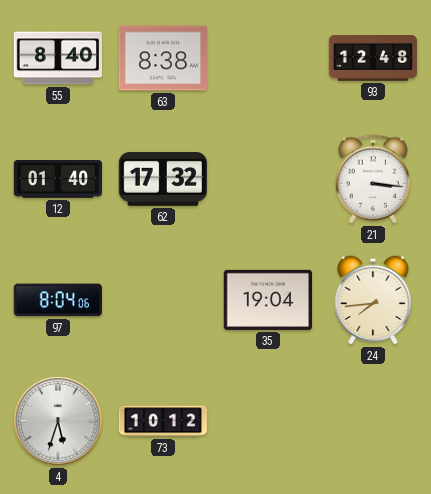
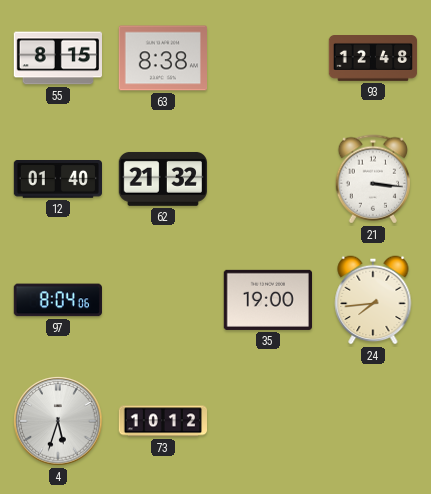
55: 8:40 -> 8:15
62: 17:32 -> 21:32
35: 19:04 -> 19:00
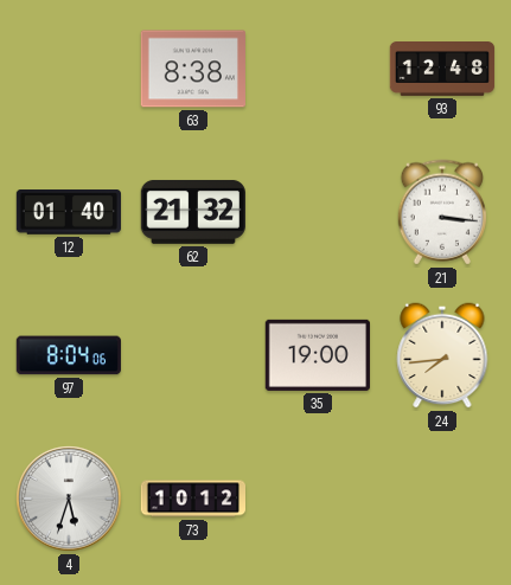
55: 8:15 -> none
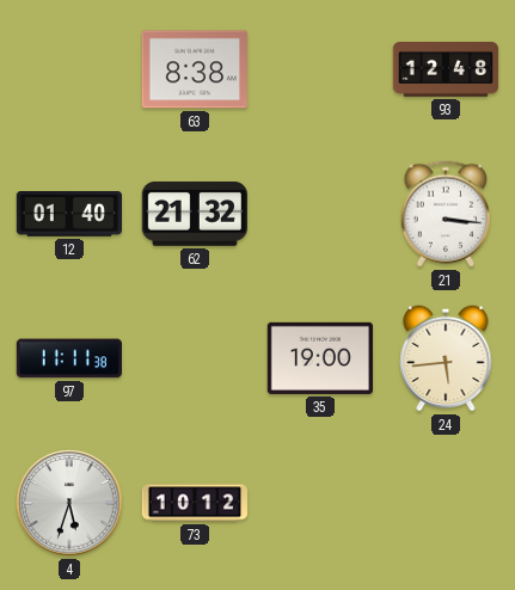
97: 8:04 -> 11:11
24: 7:44 -> 5:44
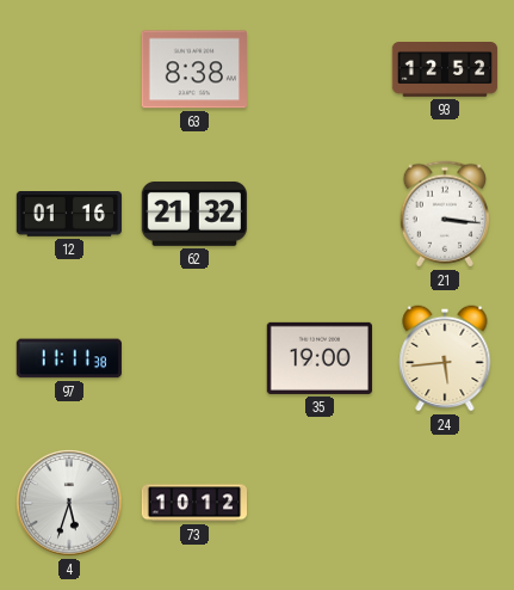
93: 12:48 -> 12:52
12: 01:40 -> 01:16
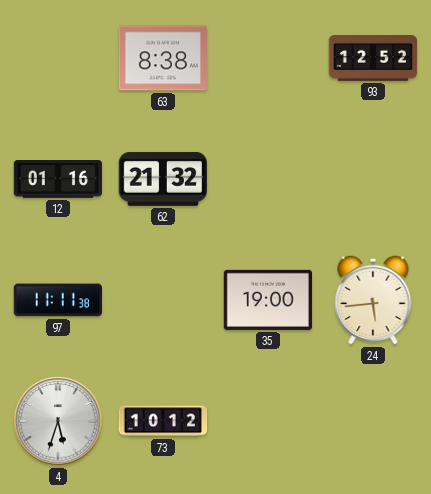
21: 3:16 -> none
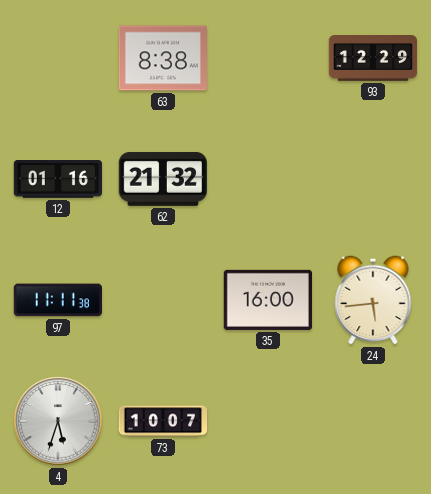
93: 12:52 -> 12:29
35: 19:00 -> 16:00
73: 10:12 -> 10:07
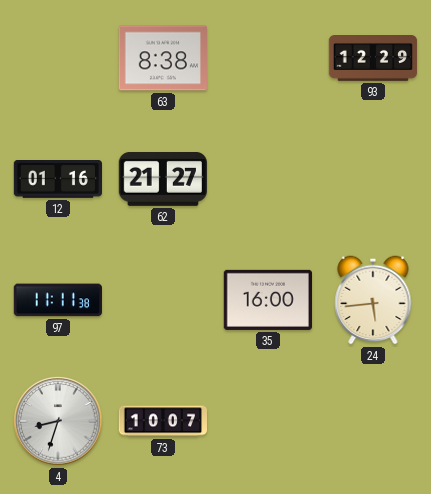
62: 21:32 -> 21:27
4: 5:33 -> 8:33
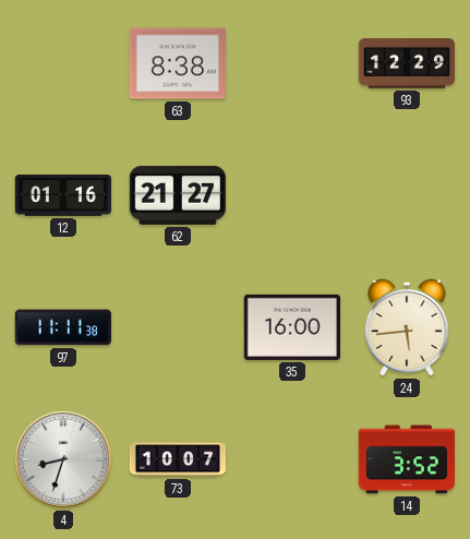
14: none -> 3:52
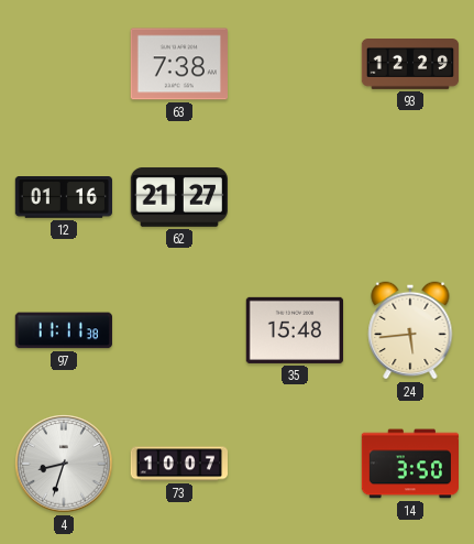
63: 8:38 -> 7:38
35: 16:00 -> 15:48
14: 3:52 -> 3:50
